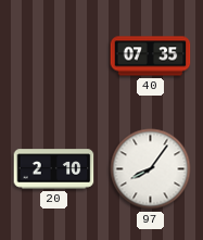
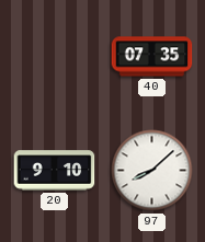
20: 2:10 -> 9:10
97: 8:06 -> 8:08
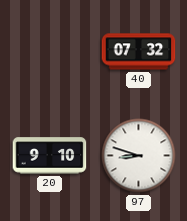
40: 07:35 -> 07:32
97: 8:08 -> 8:48
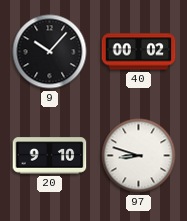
9: none -> 10:07
40: 07:32 -> 00:02
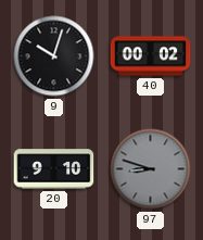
9: 10:07 -> 10:03
97 dial: white -> grey
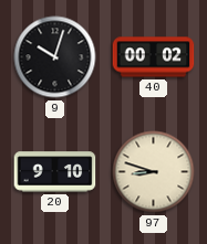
97 dial: grey -> cream
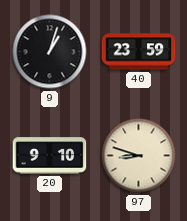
9: 10:03 -> 1:03
40: 00:02 -> 23:59
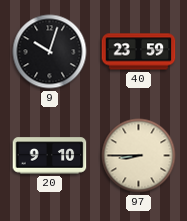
9: 1:03 -> 10:03
97: 8:48 -> 8:45
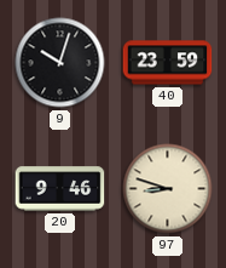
20: 9:10 -> 9:46
97: 8:45 -> 8:48
